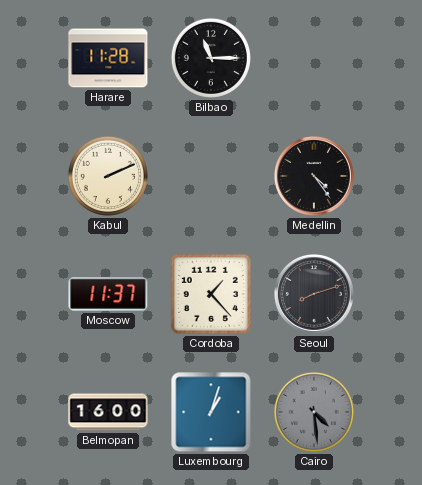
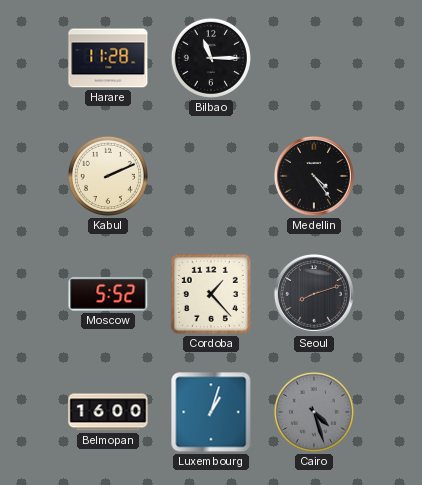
Moscow: 11:37 -> 5:52
Cairo: 4:29 -> 4:27
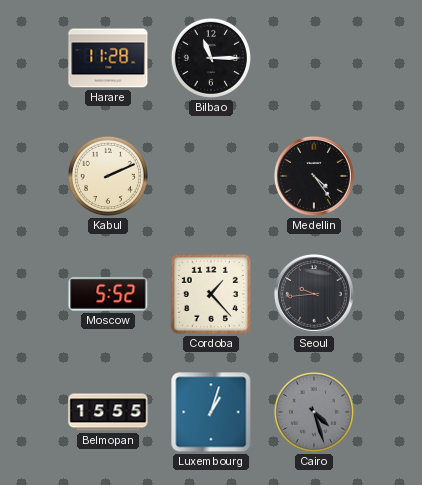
Seoul: 8:12 -> 9:44
Belmopan: 16:00 -> 15:55
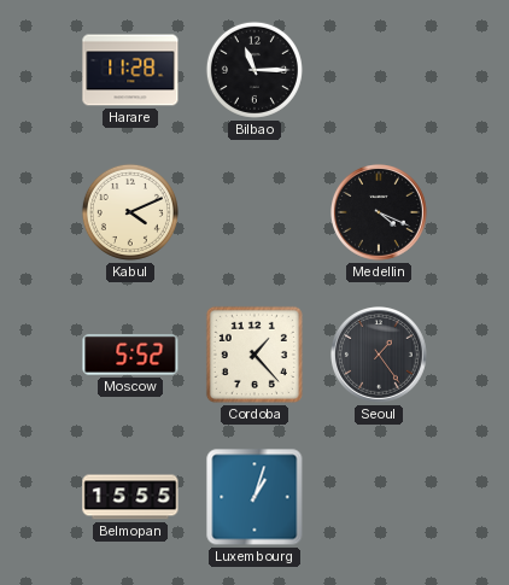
Kabul: 2:11 -> 4:11
Medellin: 4:24 -> 4:19
Seoul: 9:44 -> 1:24
Cairo: 4:27 -> none
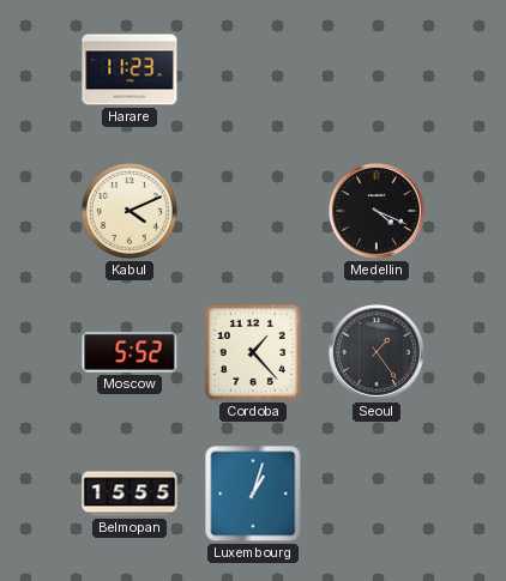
Harare: 11:28 -> 11:23
Bilbao: 11:15 -> none
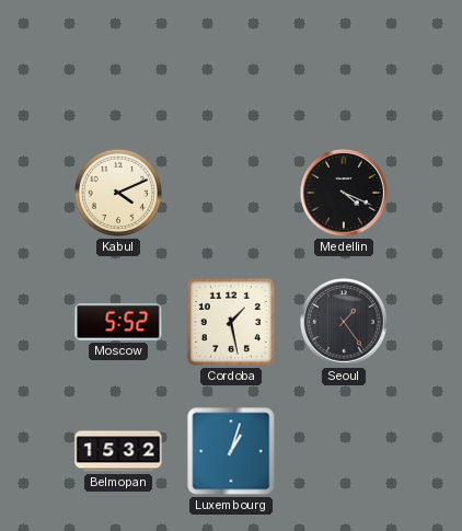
Harare: 11:23 -> none
Cordoba: 1:23 -> 1:28
Belmopan: 15:55 -> 15:32
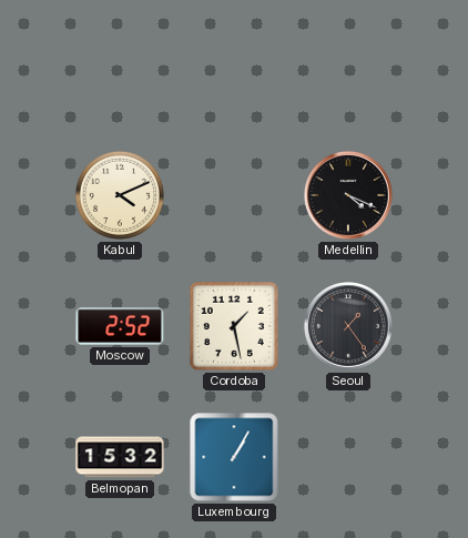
Moscow: 5:52 -> 2:52
Luxembourg: 1:03 -> 1:05
